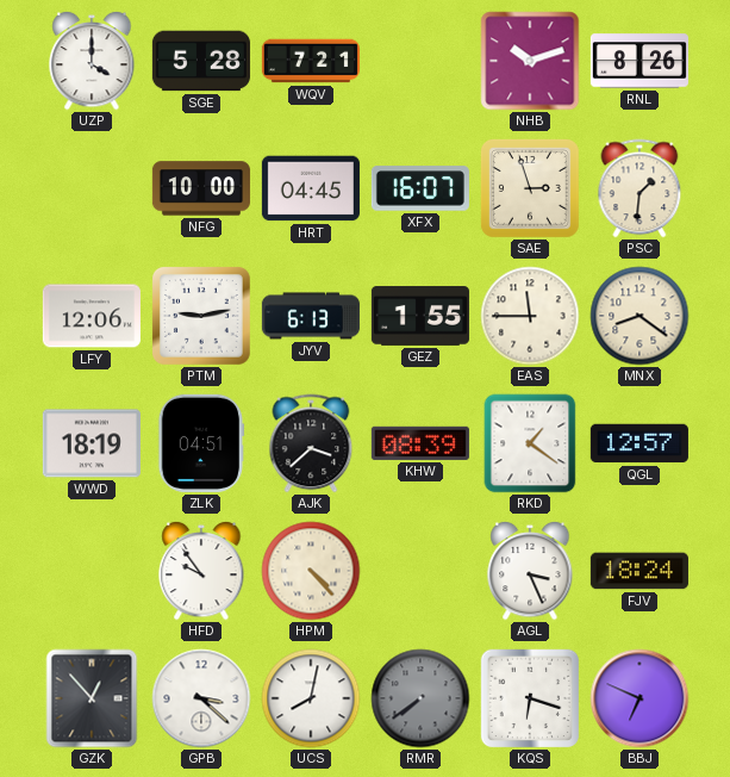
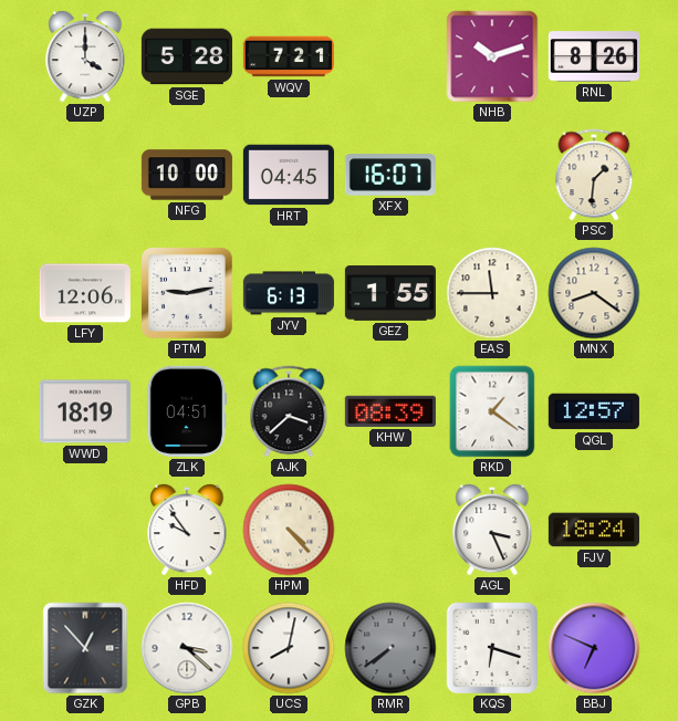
SAE: 2:57 -> none
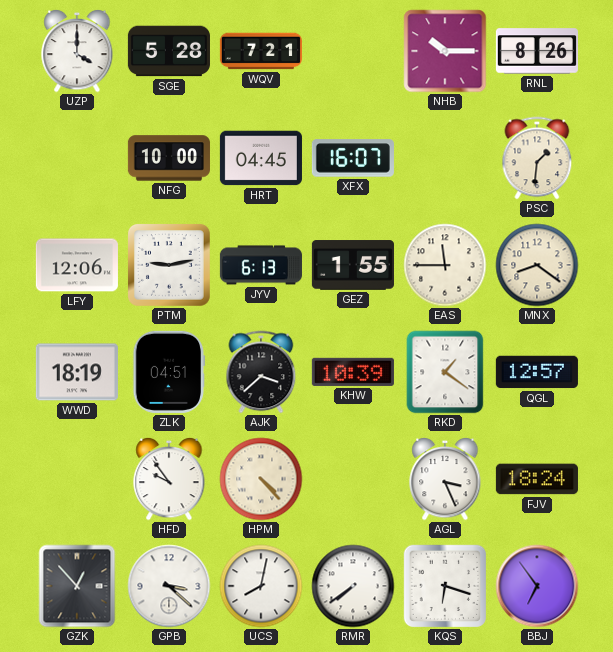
NHB: 10:12 -> 10:15
KHW: 08:39 -> 10:39
RMR dial: grey -> white
BBJ: 6:49 -> 6:54
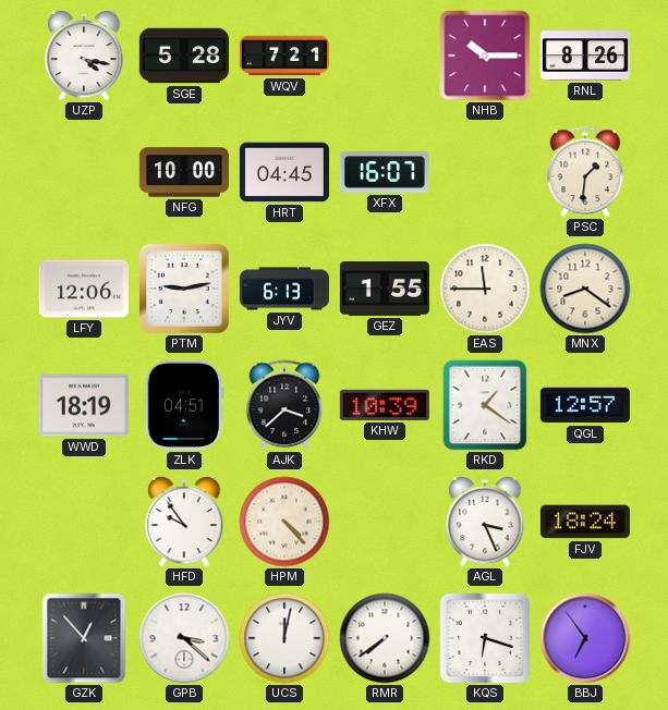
UZP: 4:00 -> 4:17
UCS: 8:02 -> 12:02
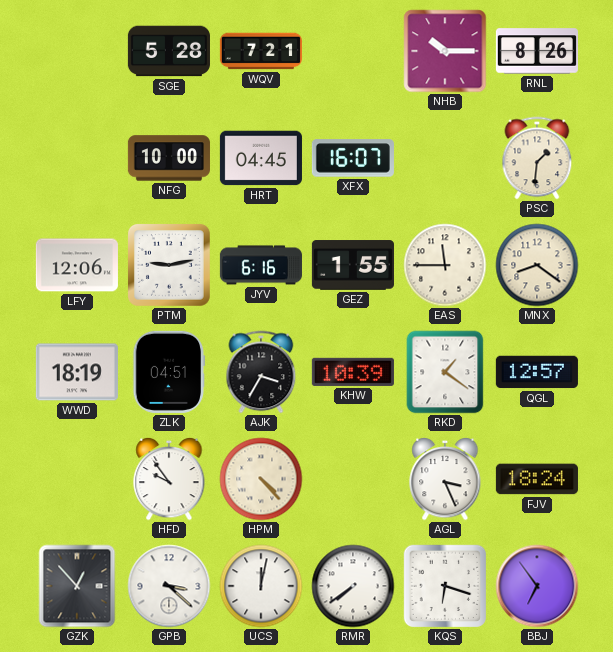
UZP: 4:17 -> none
JYV: 6:13 -> 6:16
AJK: 3:38 -> 3:35
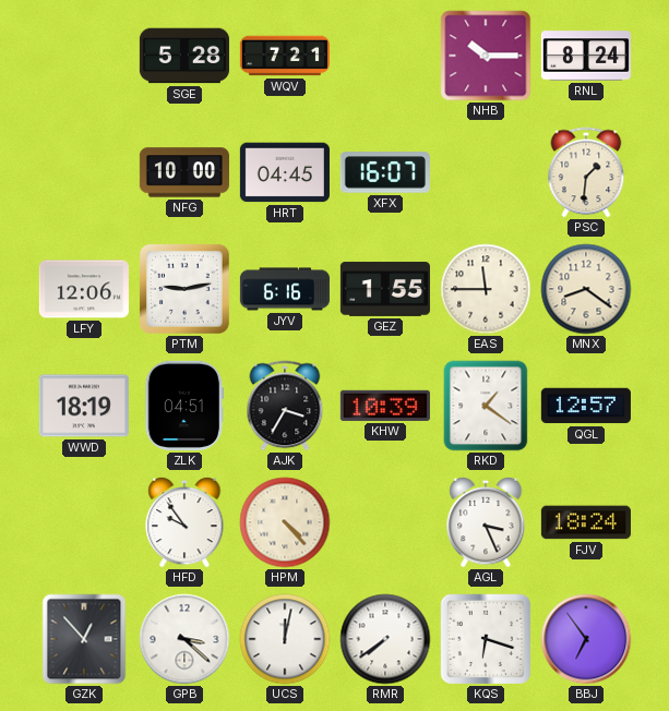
RNL: 8:26 -> 8:24
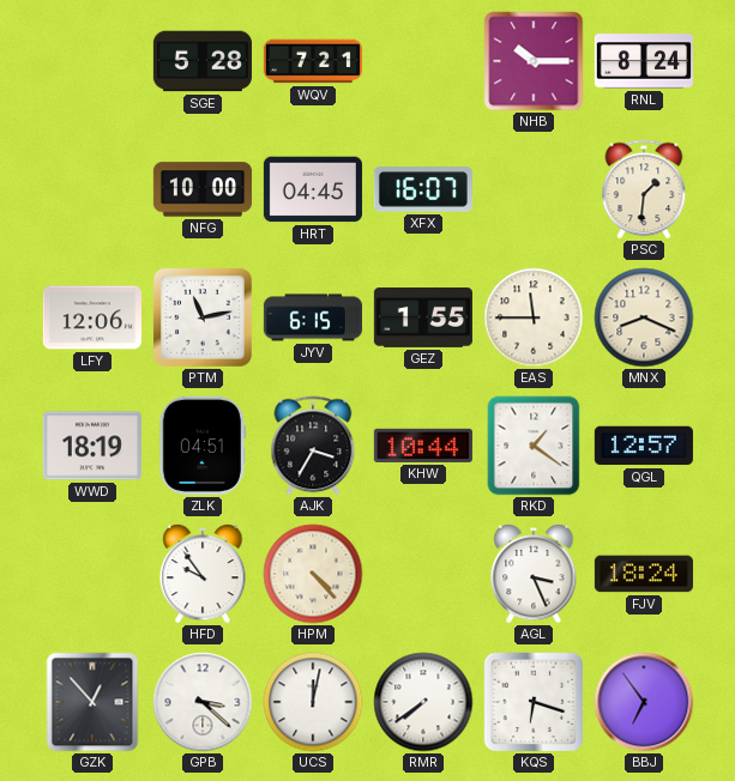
PTM: 9:13 -> 11:13
JYV: 6:16 -> 6:15
MNX: 8:21 -> 8:19
KHW: 10:39 -> 10:44
